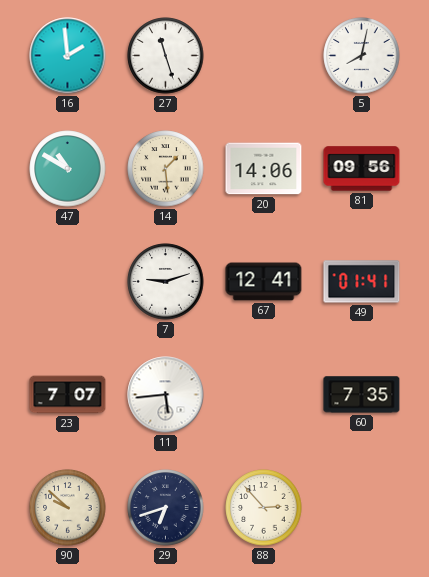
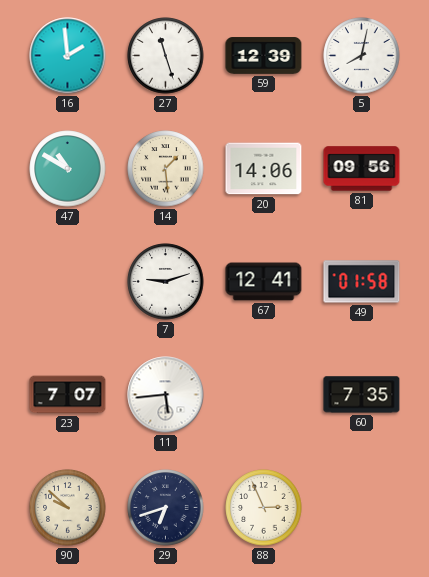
59: none -> 12:39
49: 01:41 -> 01:58
88: 2:53 -> 2:56
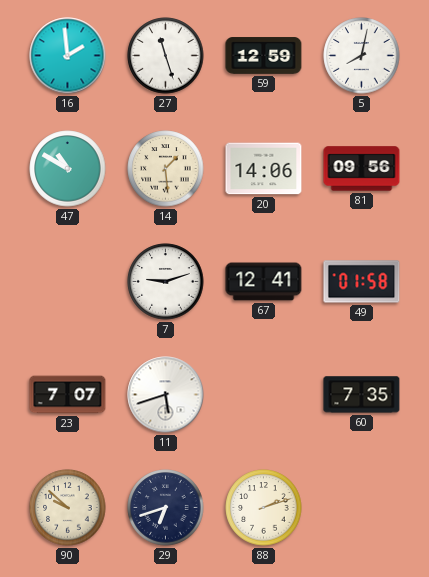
59: 12:39 -> 12:59
11: 5:44 -> 5:42
88: 2:56 -> 2:12
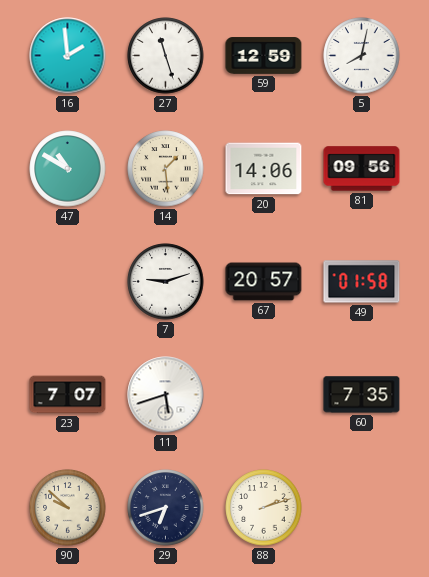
67: 12:41 -> 20:57
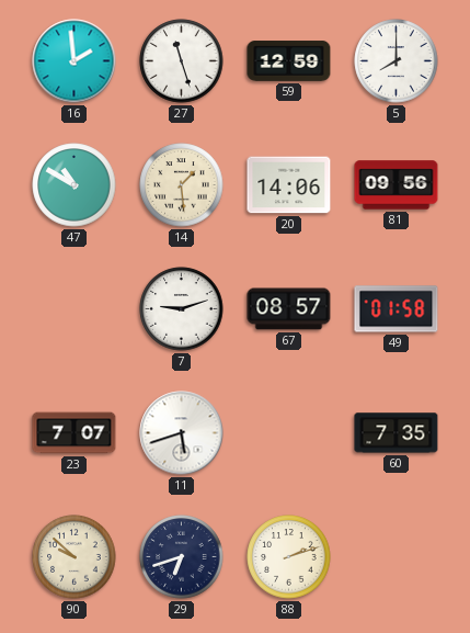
5: 8:02 -> 8:00
67: 20:57 -> 08:57
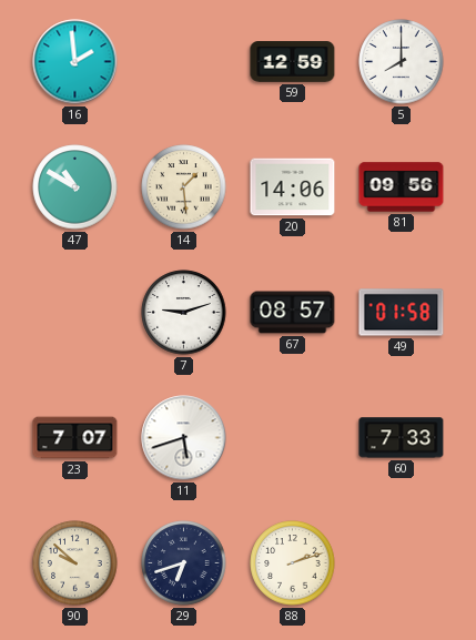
27: 11:27 -> none
60: 7:35 -> 7:33
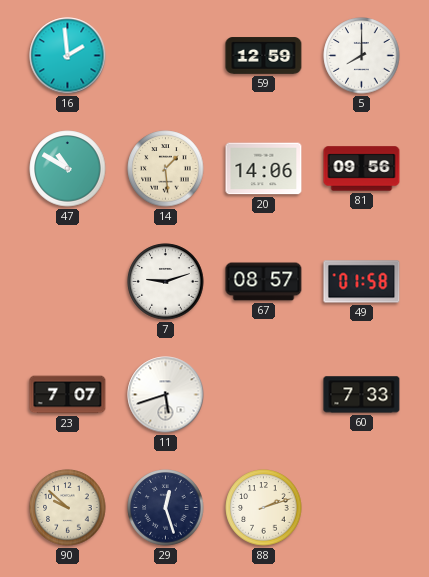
29: 6:42 -> 12:27
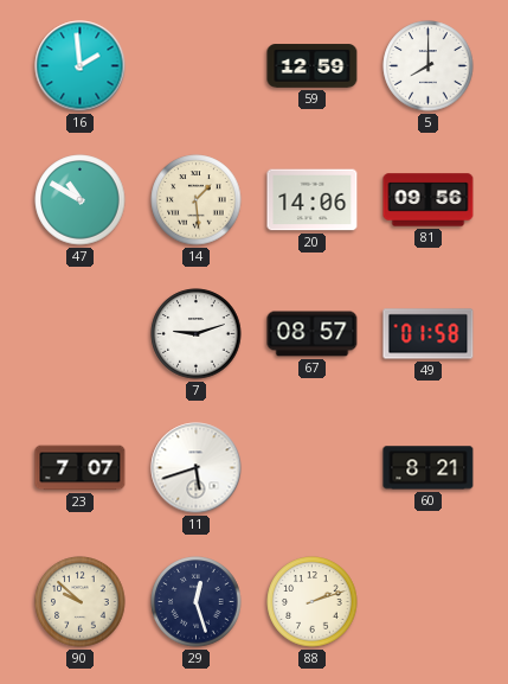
60: 7:33 -> 8:21
